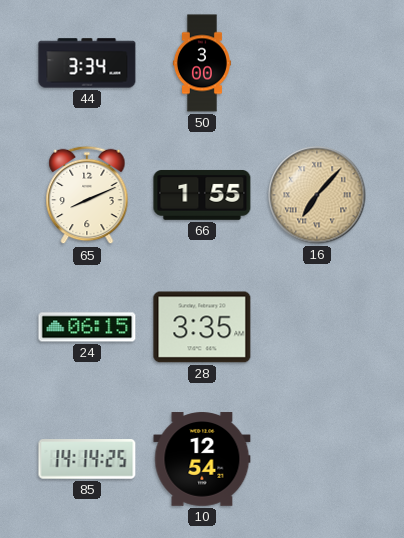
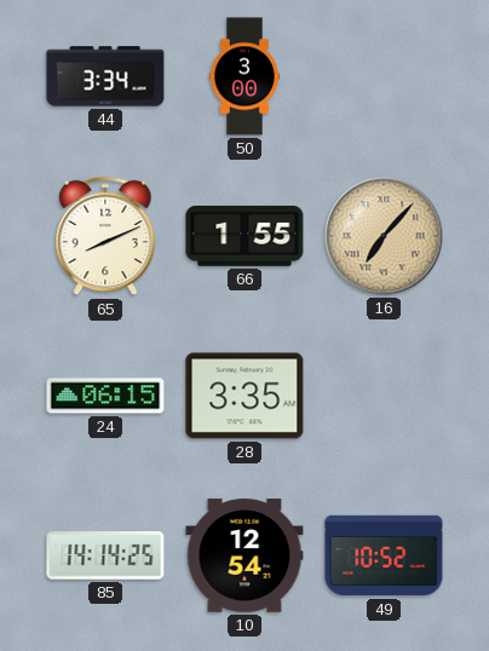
49: none -> 10:52
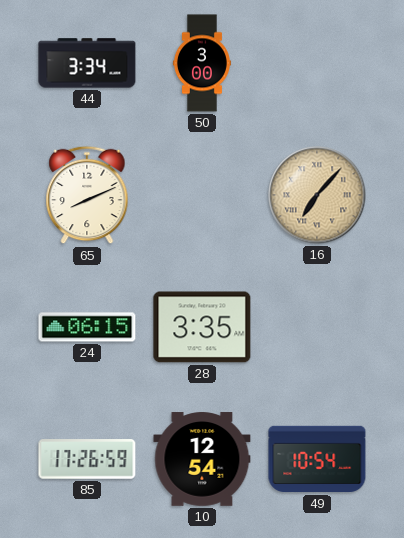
66: 1:55 -> none
85: 14:14 -> 17:26
49: 10:52 -> 10:54
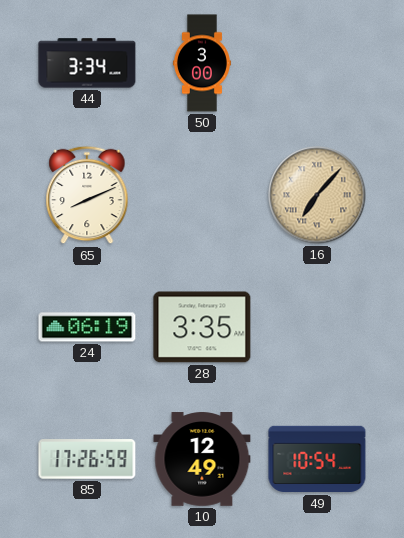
24: 06:15 -> 06:19
10: 12:54 -> 12:49
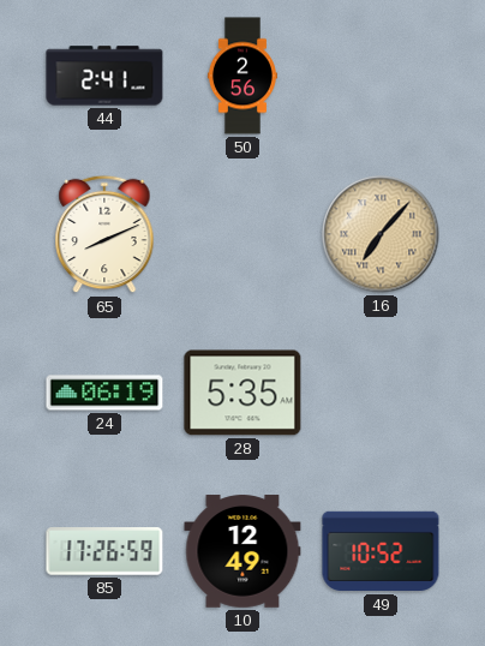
44: 3:34 -> 2:41
50: 3:00 -> 2:56
28: 3:35 -> 5:35
49: 10:54 -> 10:52
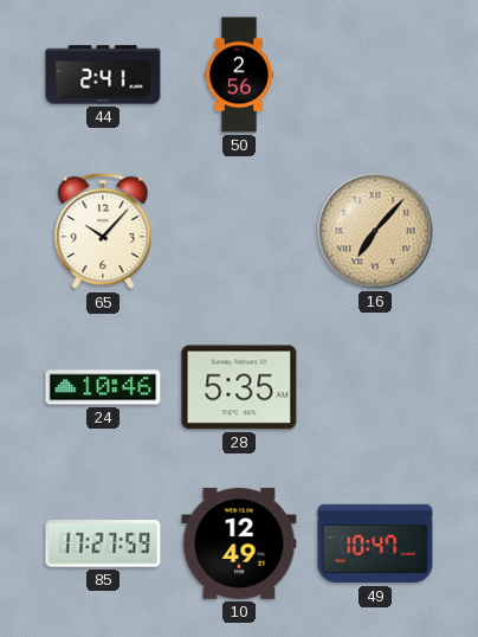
65: 8:11 -> 10:07
24: 06:19 -> 10:46
85: 17:26 -> 17:27
49: 10:52 -> 10:47
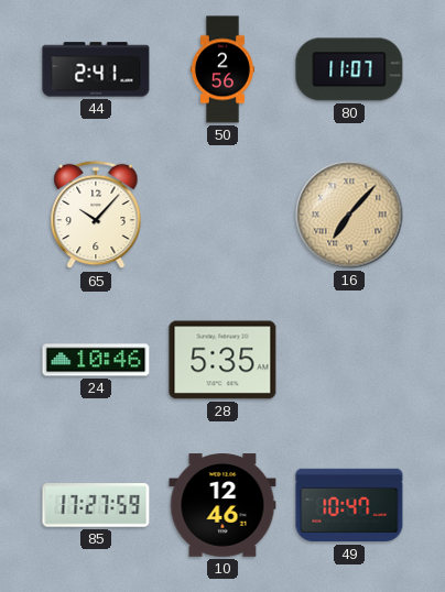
80: none -> 11:07
10: 12:49 -> 12:46
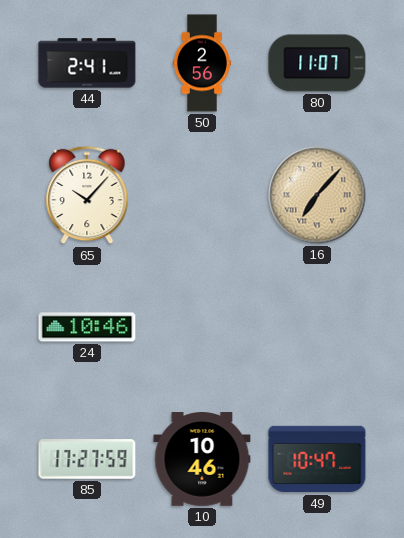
28: 5:35 -> none
10: 12:46 -> 10:46
